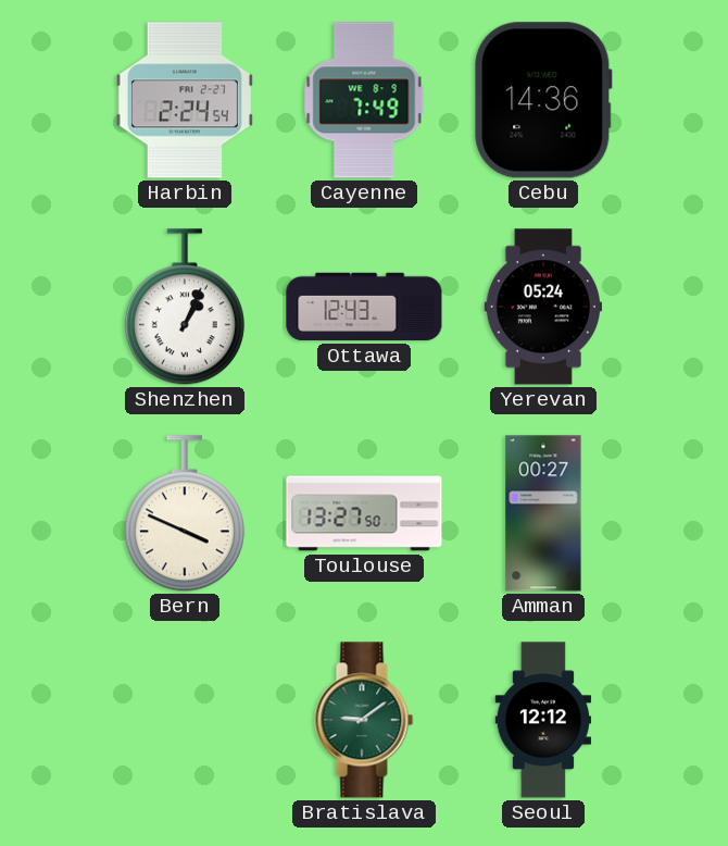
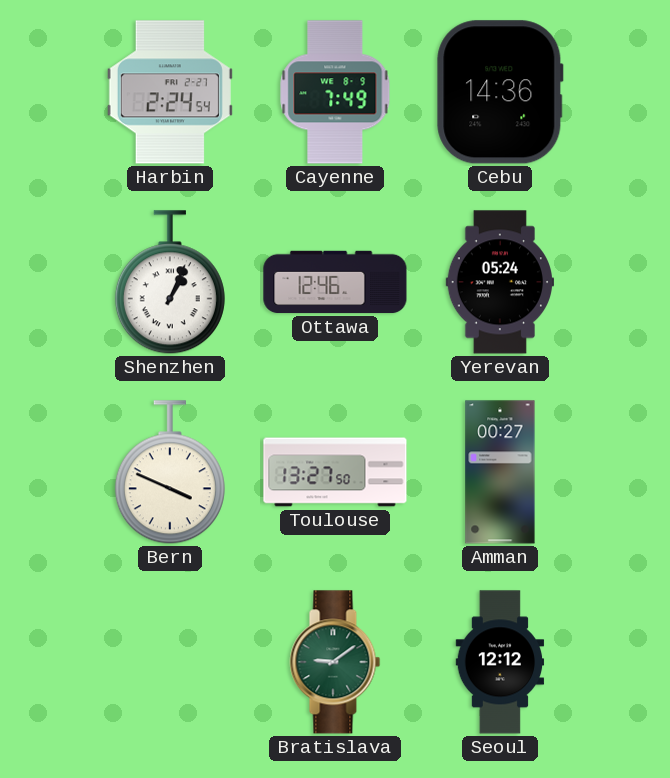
Ottawa: 12:43 -> 12:46
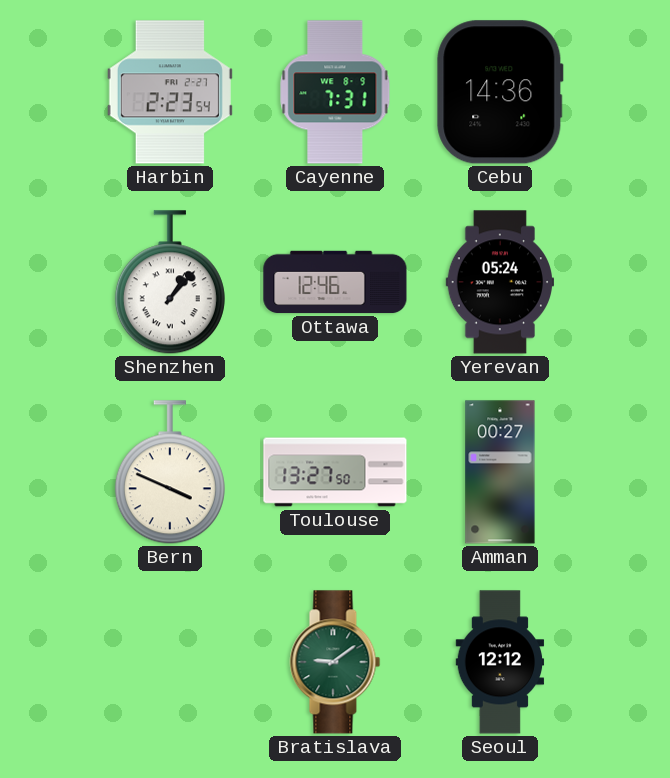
Harbin: 2:24 -> 2:23
Cayenne: 7:49 -> 7:31
Shenzhen: 1:04 -> 1:07
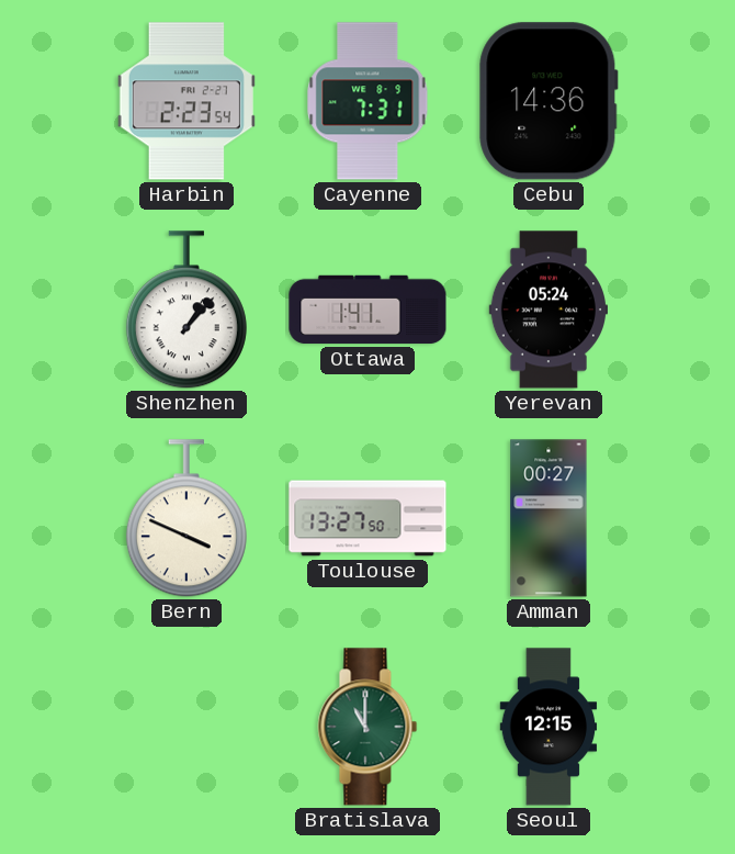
Ottawa: 12:46 -> 1:41
Bratislava: 9:09 -> 11:00
Seoul: 12:12 -> 12:15
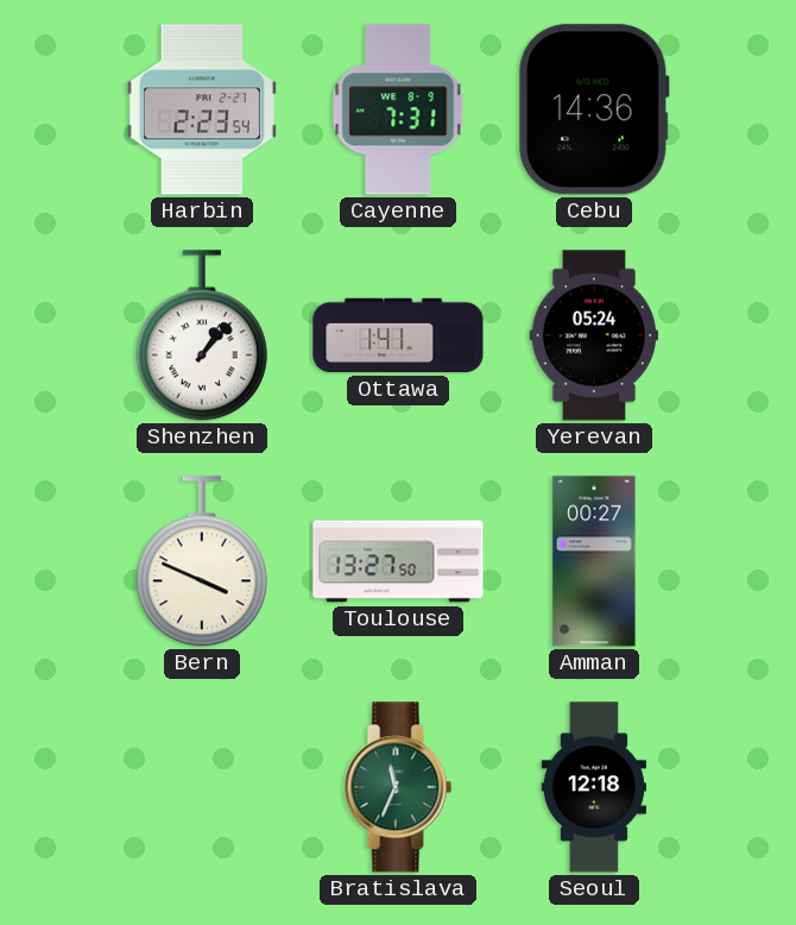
Bratislava: 11:00 -> 11:34
Seoul: 12:15 -> 12:18
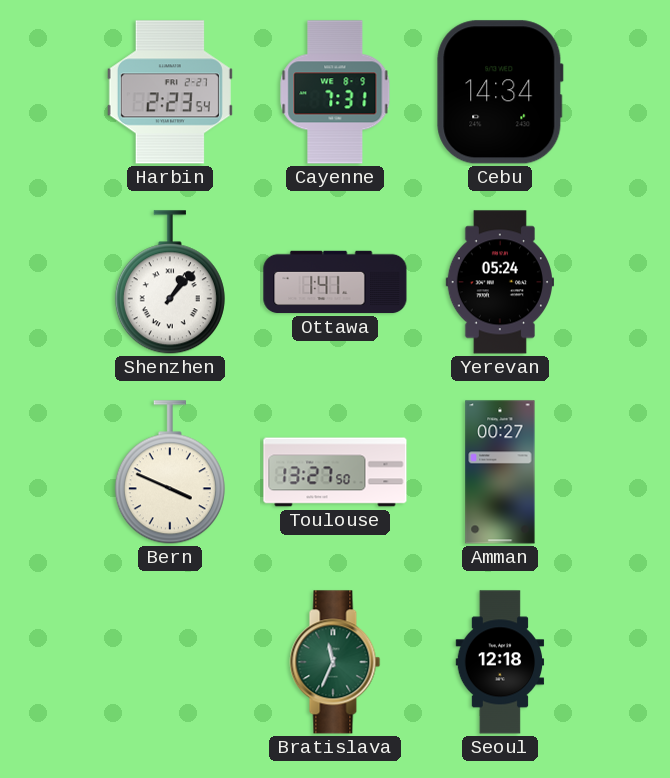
Cebu: 14:36 -> 14:34
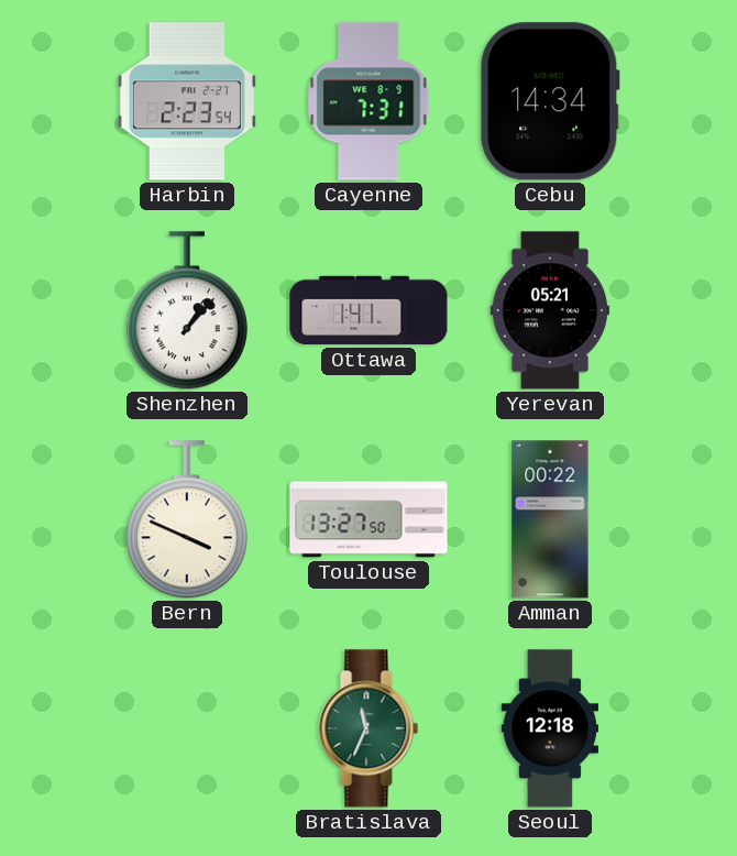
Yerevan: 05:24 -> 05:21
Amman: 00:27 -> 00:22
